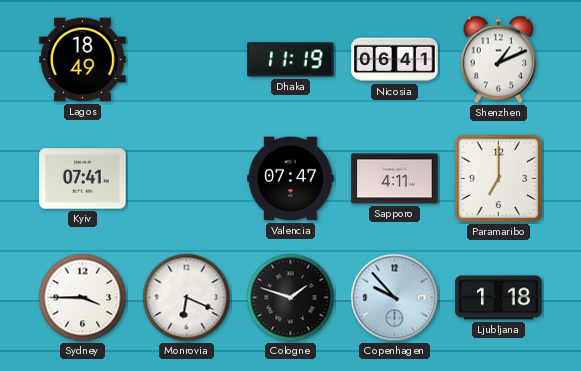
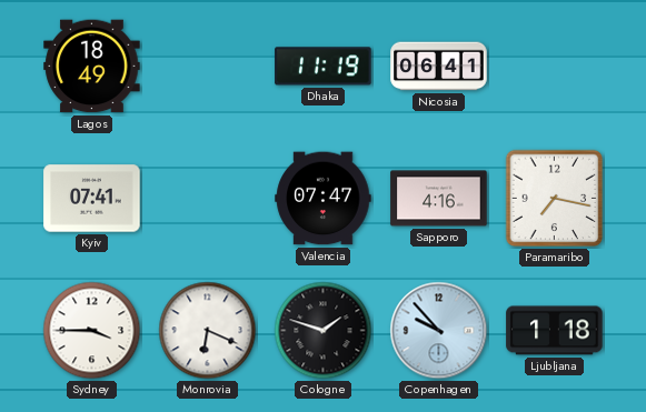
Shenzhen: 1:11 -> none
Sapporo: 4:11 -> 4:16
Paramaribo: 7:00 -> 7:17
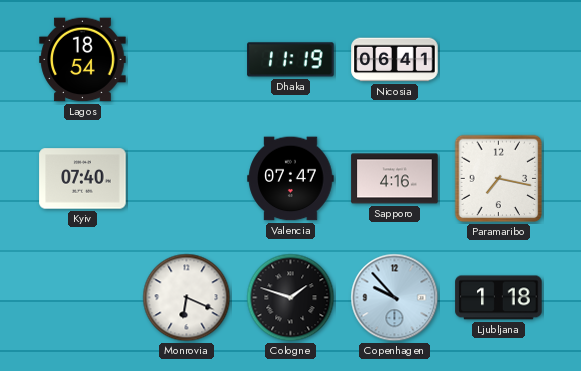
Lagos: 18:49 -> 18:54
Kyiv: 07:41 -> 07:40
Sydney: 3:45 -> none
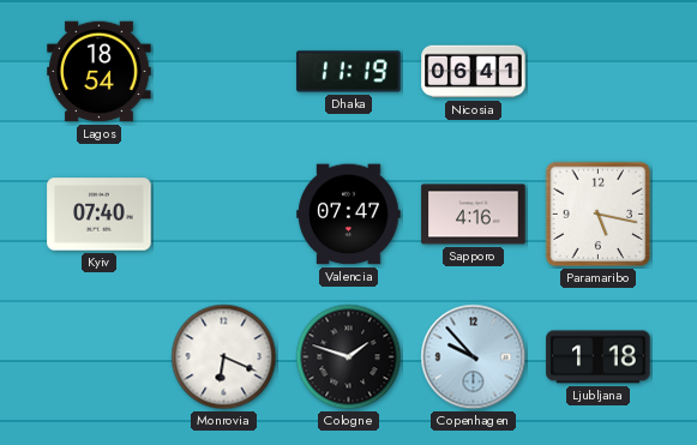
Paramaribo: 7:17 -> 5:17
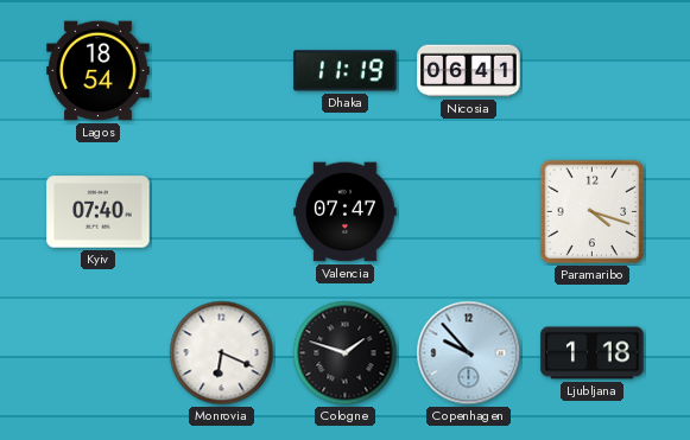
Sapporo: 4:16 -> none
Paramaribo: 5:17 -> 4:18
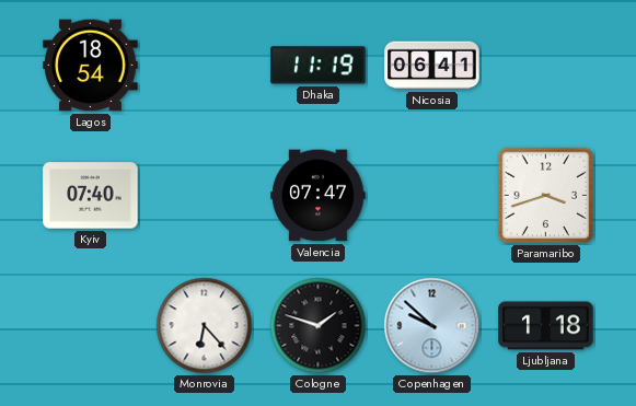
Paramaribo: 4:18 -> 3:42
Monrovia: 6:19 -> 6:23
Copenhagen: 9:53 -> 9:52
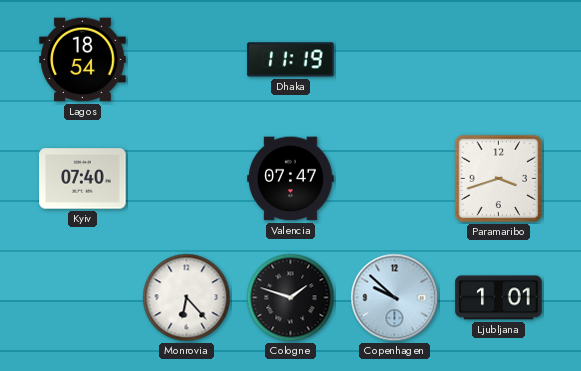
Nicosia: 06:41 -> none
Ljubljana: 1:18 -> 1:01
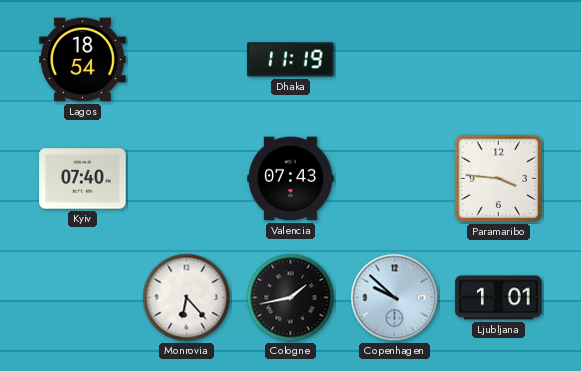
Valencia: 07:47 -> 07:43
Paramaribo: 3:42 -> 3:46
Cologne: 1:48 -> 1:43
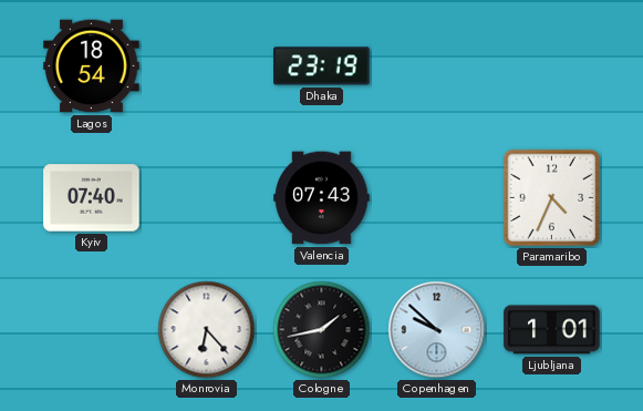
Dhaka: 11:19 -> 23:19
Paramaribo: 3:46 -> 4:34
